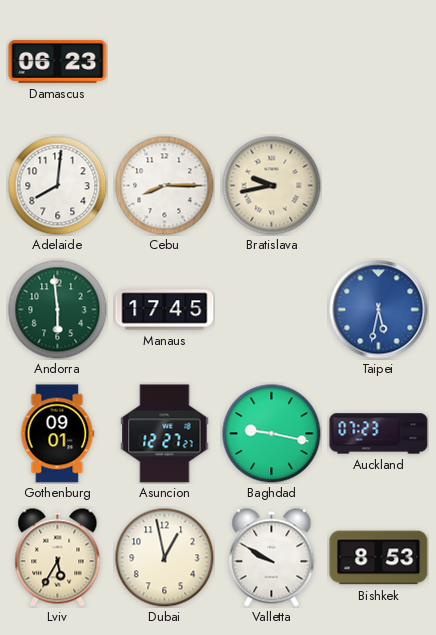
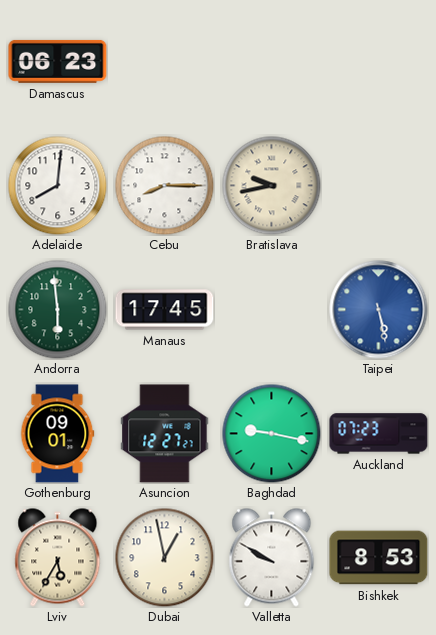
Taipei: 5:32 -> 5:28
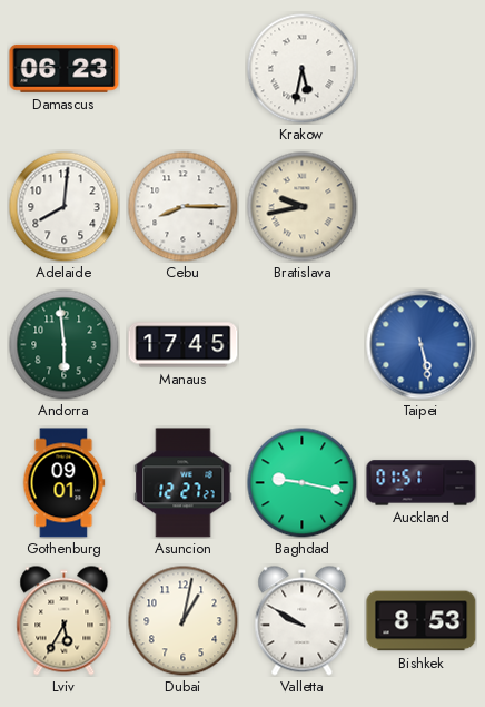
Krakow: none -> 5:32
Auckland: 07:23 -> 01:51
Dubai: 12:58 -> 1:02
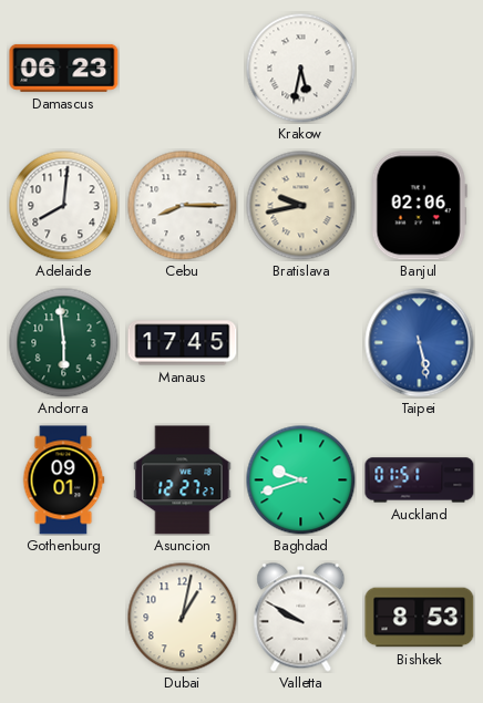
Banjul: none -> 02:06
Baghdad: 9:17 -> 9:42
Lviv: 5:35 -> none
